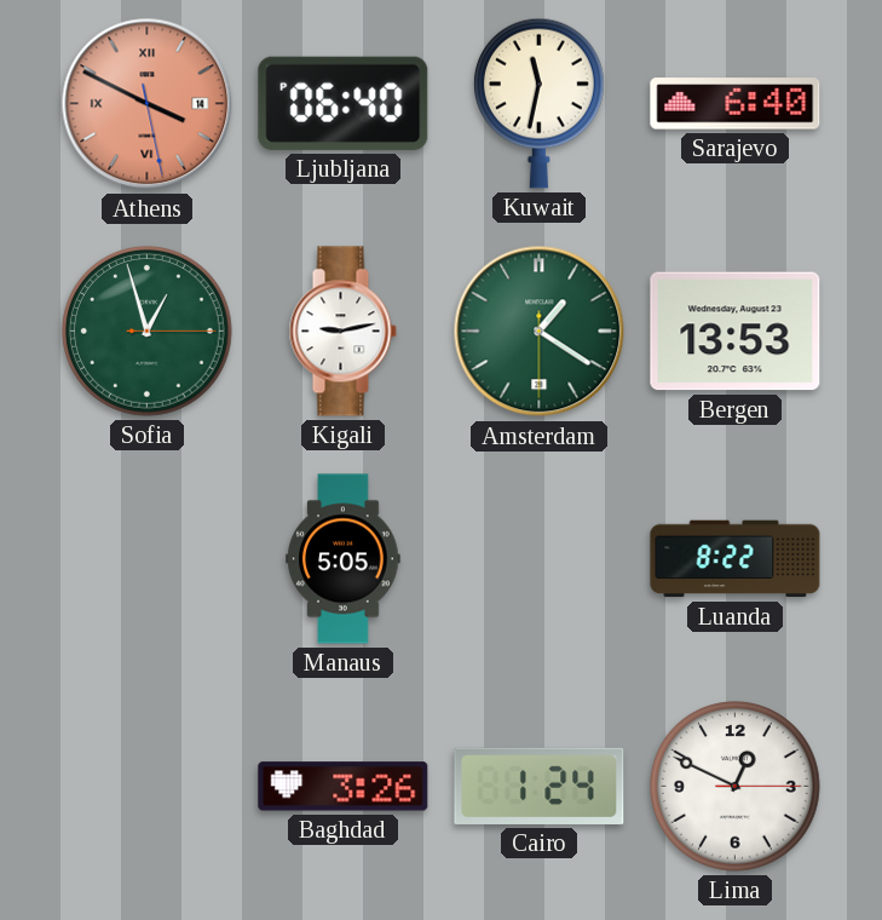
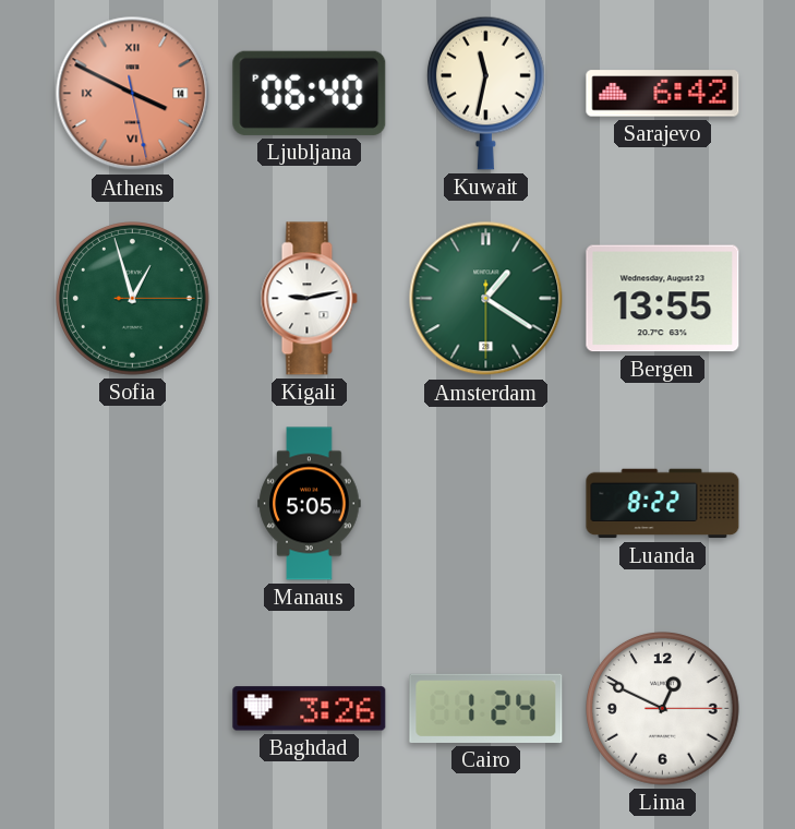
Sarajevo: 6:40 -> 6:42
Bergen: 13:53 -> 13:55
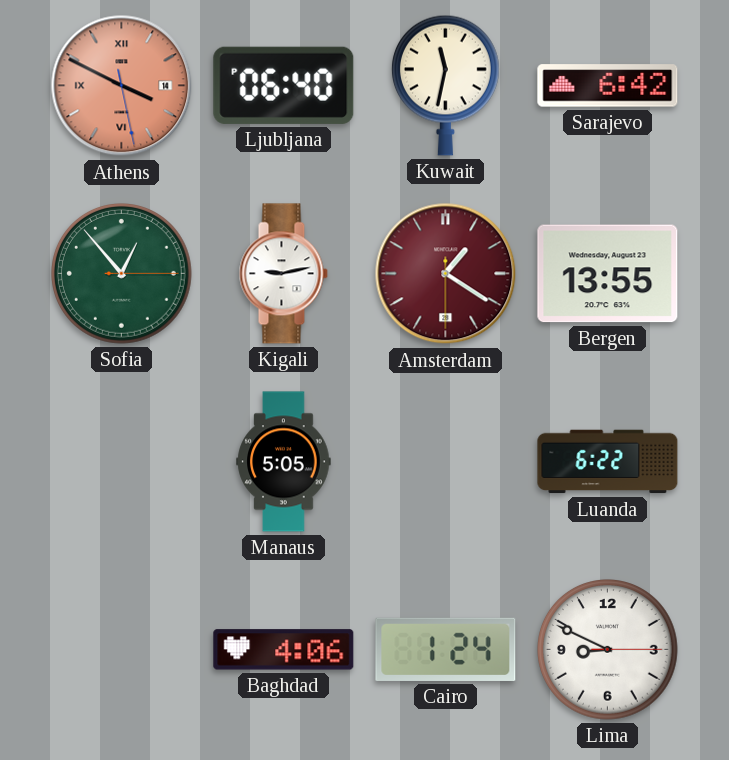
Sofia: 12:57 -> 12:53
Amsterdam dial: green -> burgundy
Luanda: 8:22 -> 6:22
Baghdad: 3:26 -> 4:06
Lima: 12:49 -> 8:49
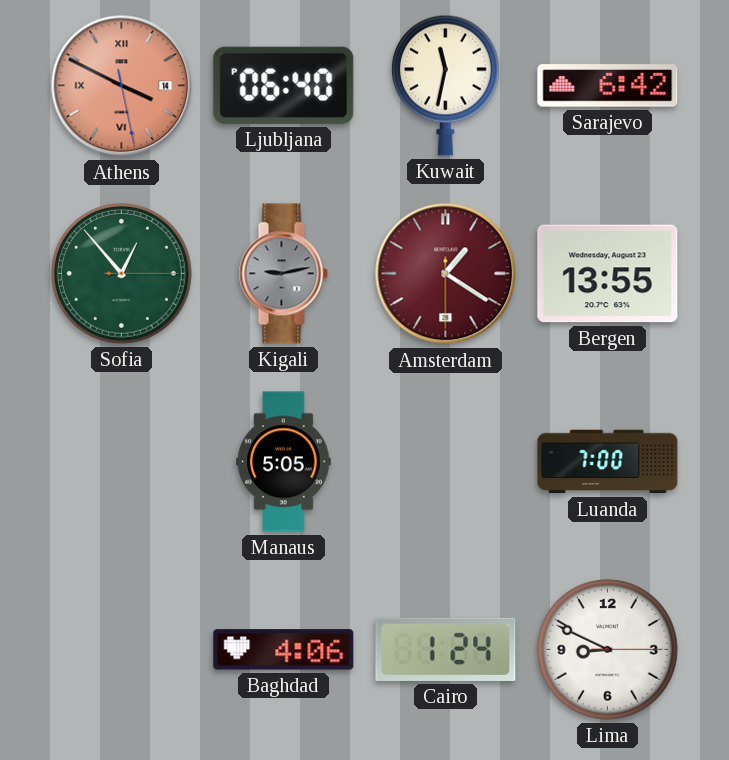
Kigali dial: white -> grey
Luanda: 6:22 -> 7:00
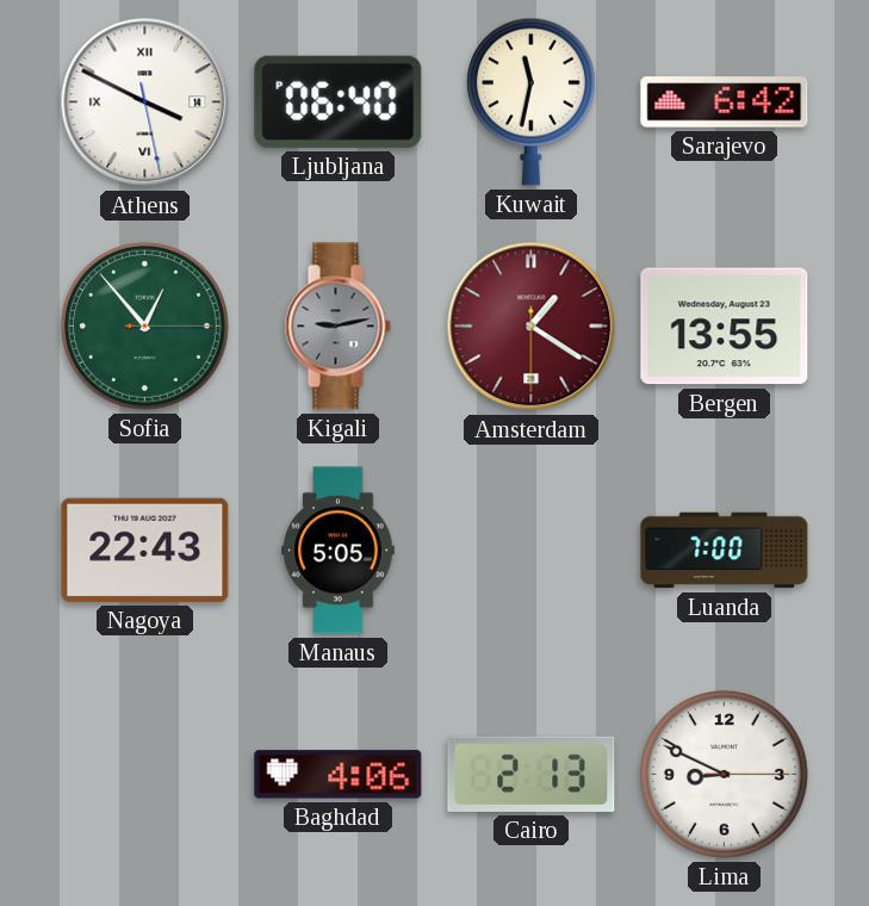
Athens dial: salmon -> white
Nagoya: none -> 22:43
Cairo: 1:24 -> 2:13
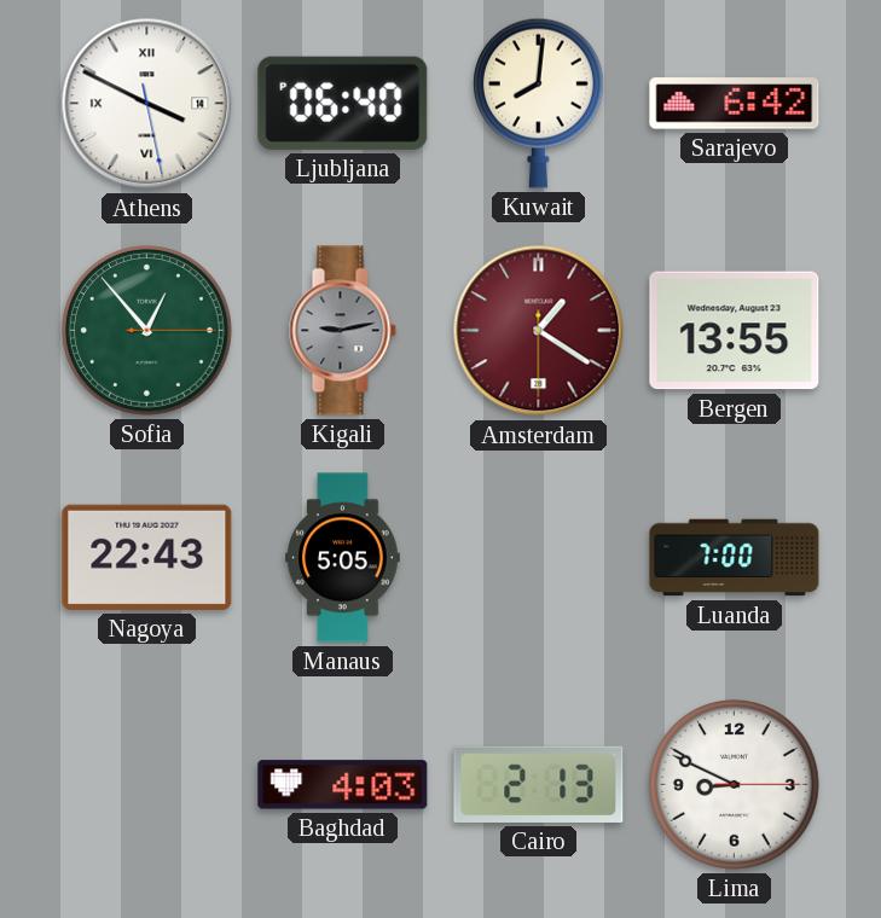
Kuwait: 11:32 -> 8:01
Baghdad: 4:06 -> 4:03
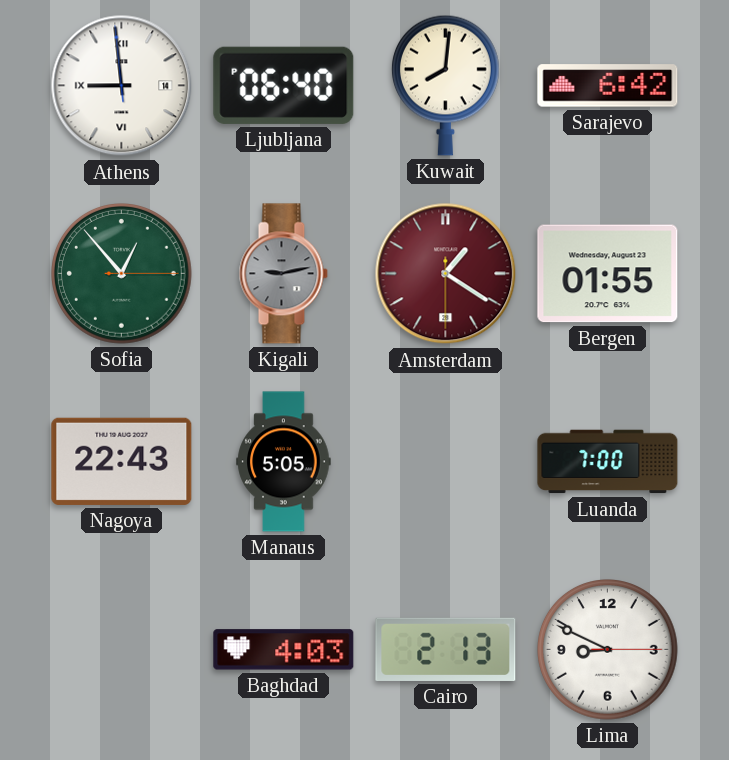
Athens: 3:49 -> 8:58
Bergen: 13:55 -> 01:55
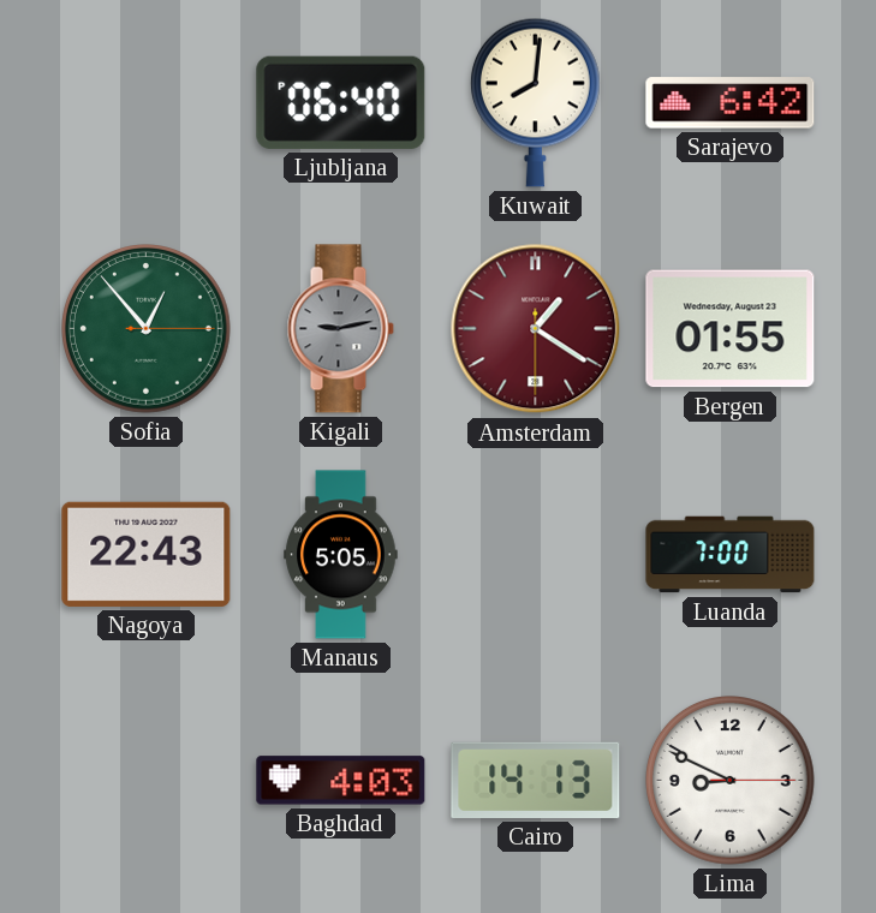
Athens: 8:58 -> none
Cairo: 2:13 -> 14:13
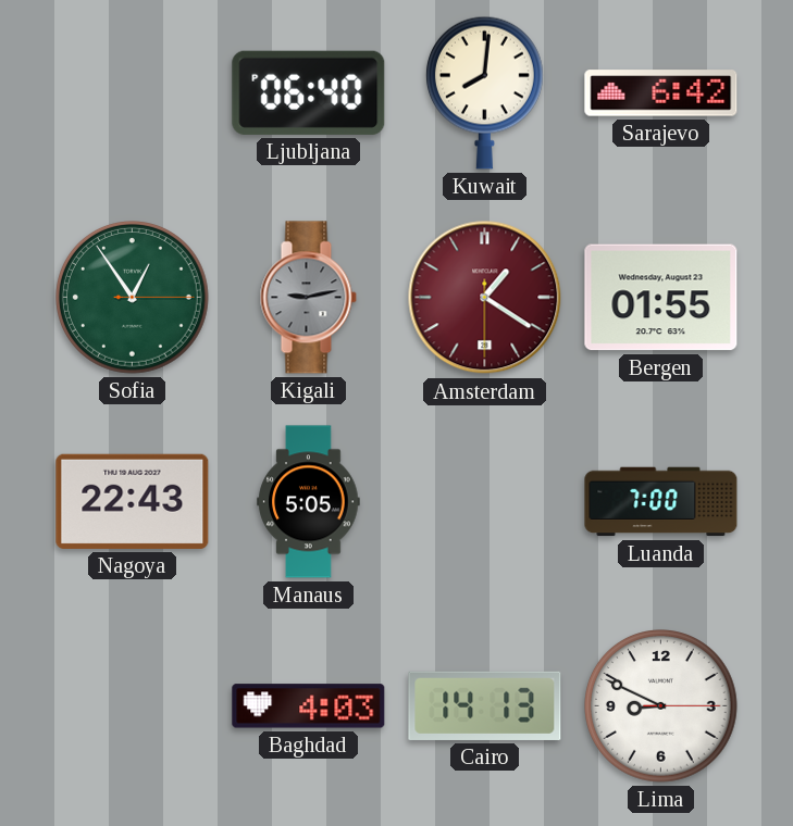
Sofia: 12:53 -> 12:54
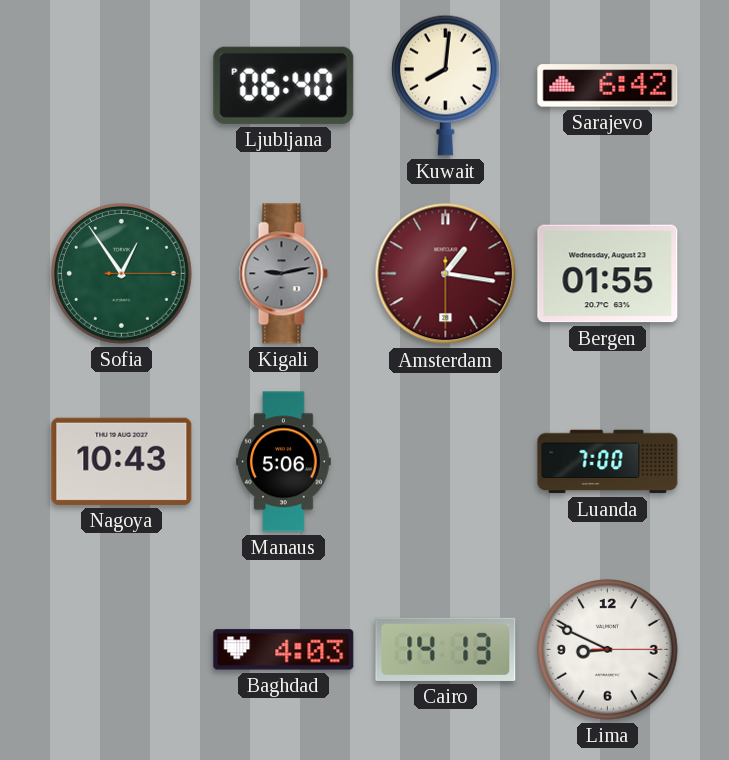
Amsterdam: 1:20 -> 1:16
Nagoya: 22:43 -> 10:43
Manaus: 5:05 -> 5:06
